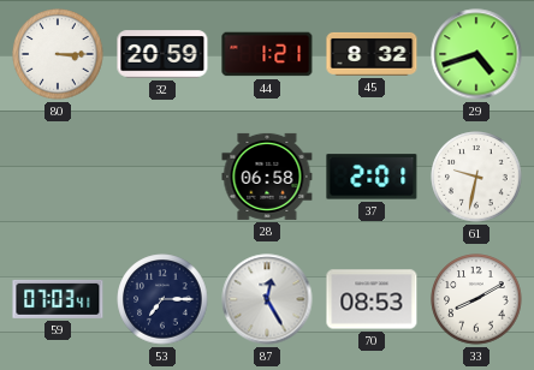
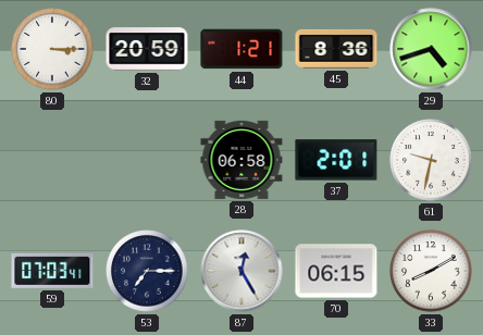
45: 8:32 -> 8:36
70: 08:53 -> 06:15
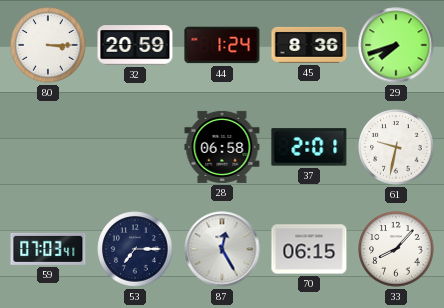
44: 1:21 -> 1:24
29: 4:42 -> 7:42
33: 8:10 -> 8:07
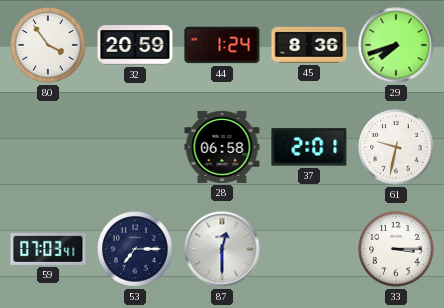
80: 3:15 -> 3:54
87: 12:25 -> 12:30
70: 06:15 -> none
33: 8:07 -> 3:15
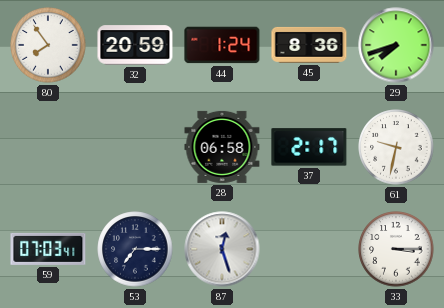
80: 3:54 -> 7:54
37: 2:01 -> 2:17
87: 12:30 -> 12:27
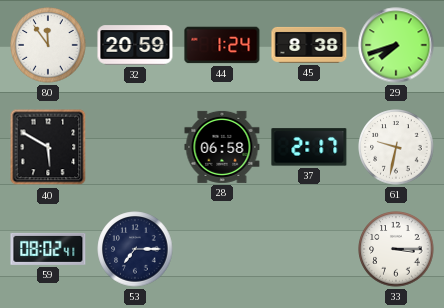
80: 7:54 -> 11:54
45: 8:36 -> 8:38
40: none -> 5:50
59: 07:03 -> 08:02
87: 12:27 -> none
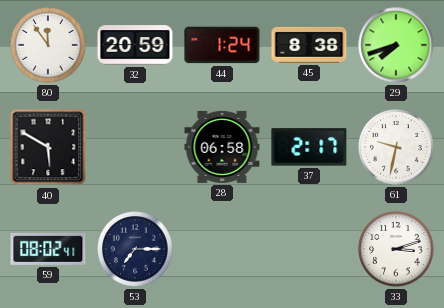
33: 3:15 -> 3:12
